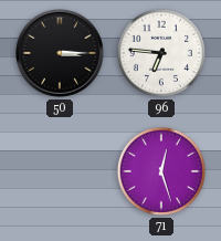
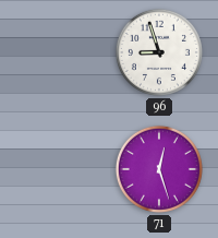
50: 3:15 -> none
96: 6:46 -> 8:57
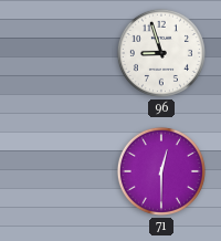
71: 12:27 -> 12:30
